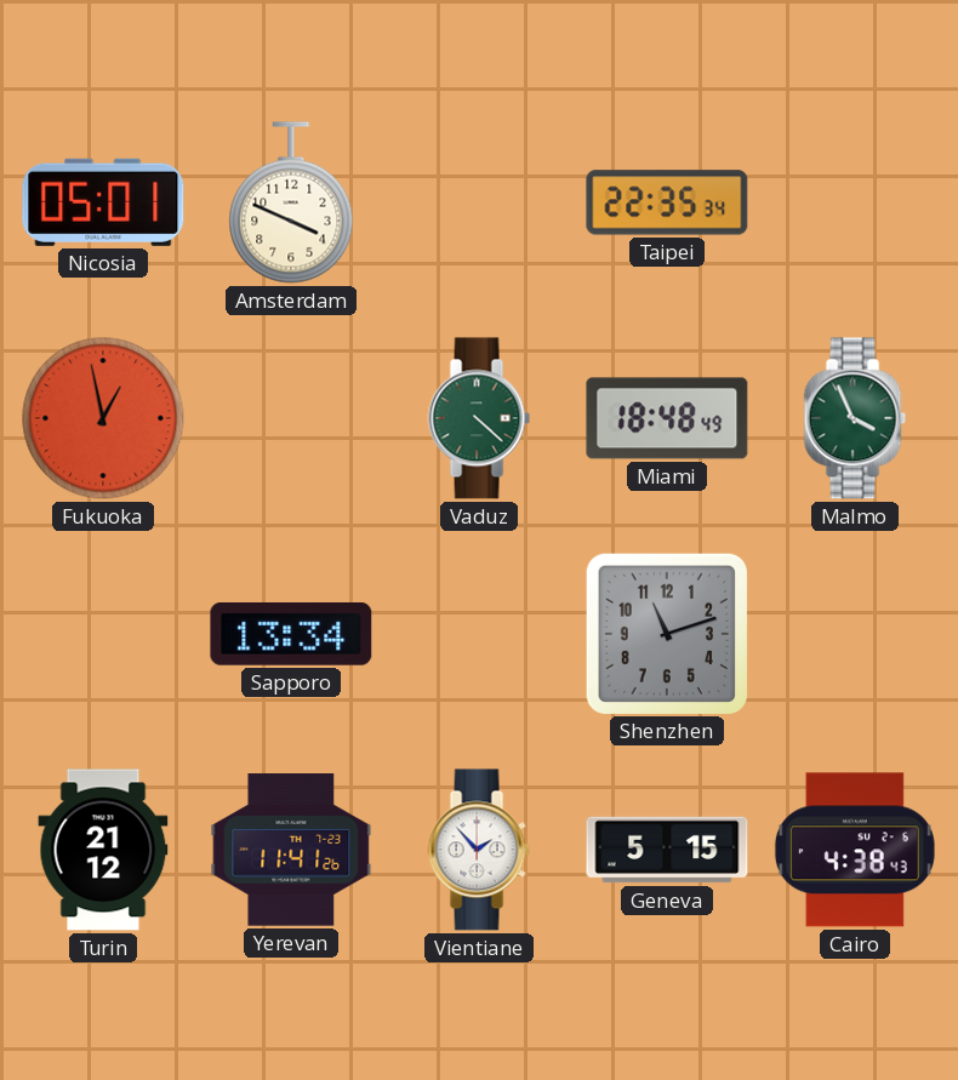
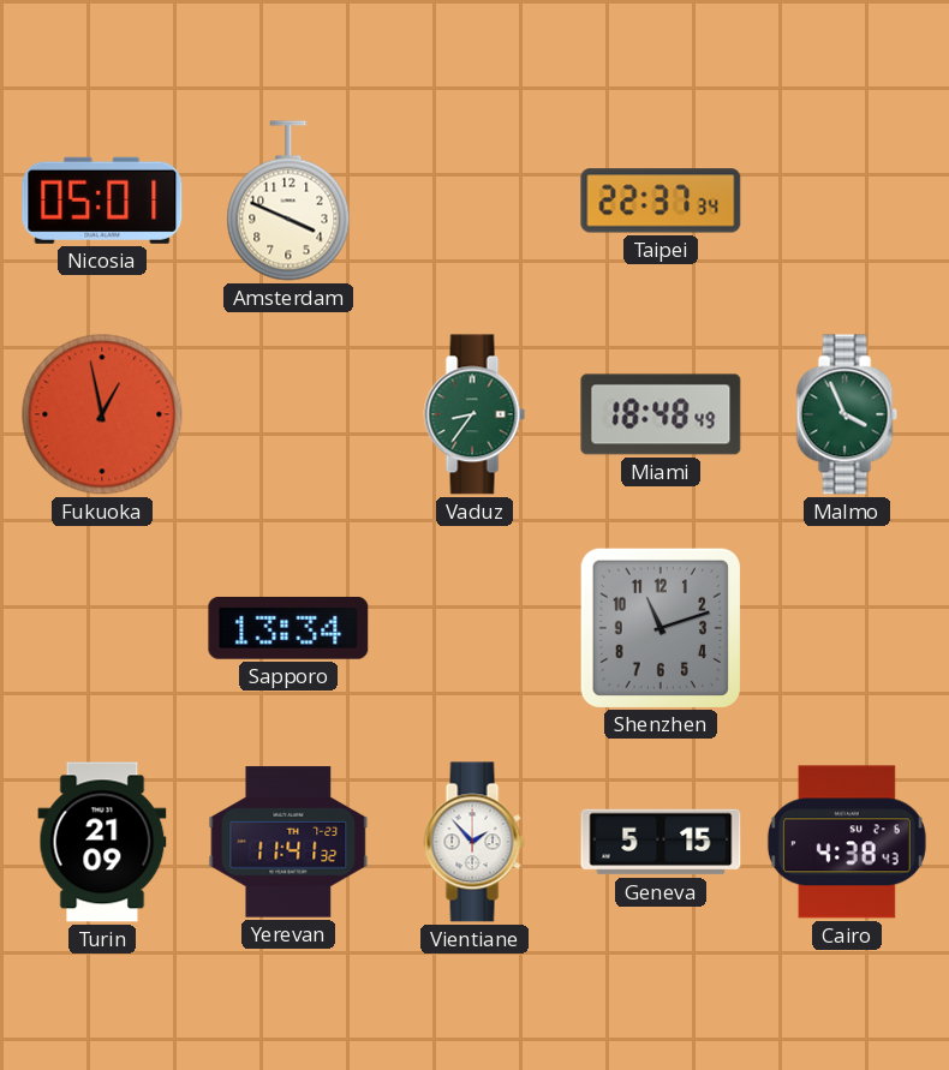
Taipei: 22:35 -> 22:37
Vaduz: 4:22 -> 8:36
Turin: 21:12 -> 21:09
Yerevan: 11:41:26 -> 11:41:32
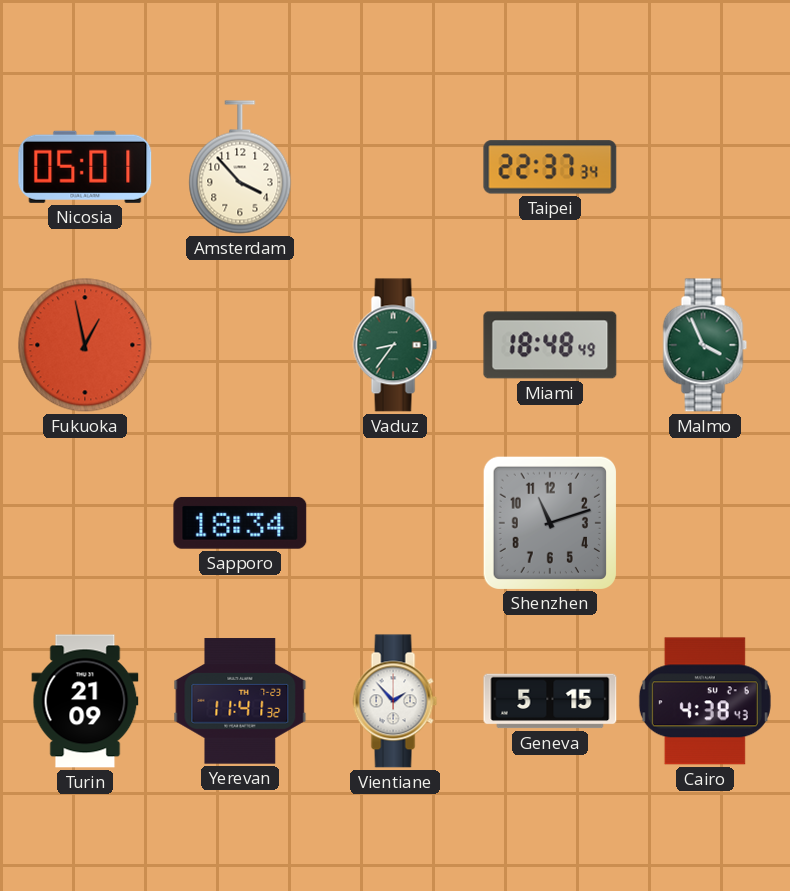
Amsterdam: 3:49 -> 3:53
Sapporo: 13:34 -> 18:34
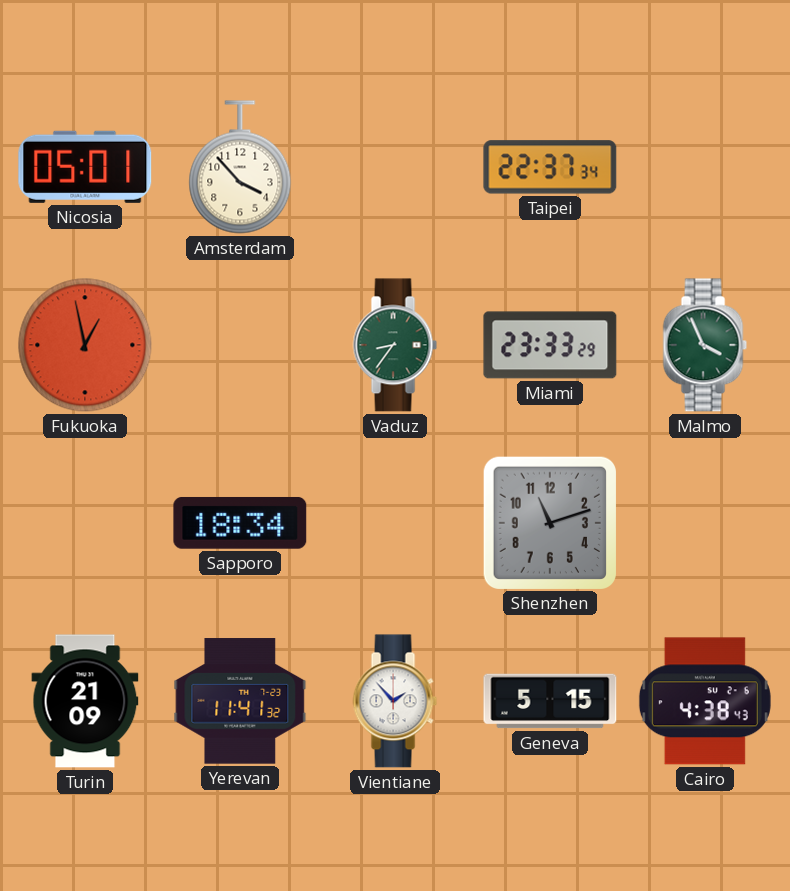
Miami: 18:48 -> 23:33
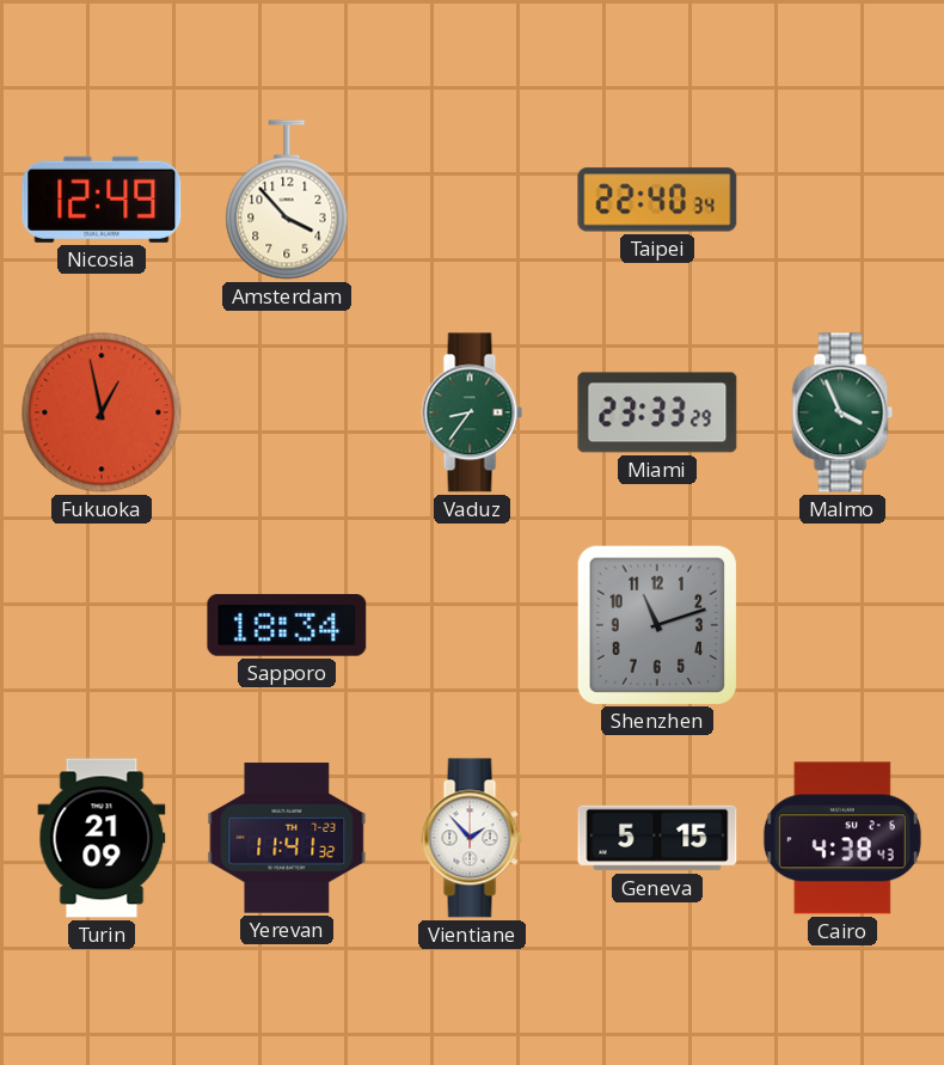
Nicosia: 05:01 -> 12:49
Taipei: 22:37 -> 22:40
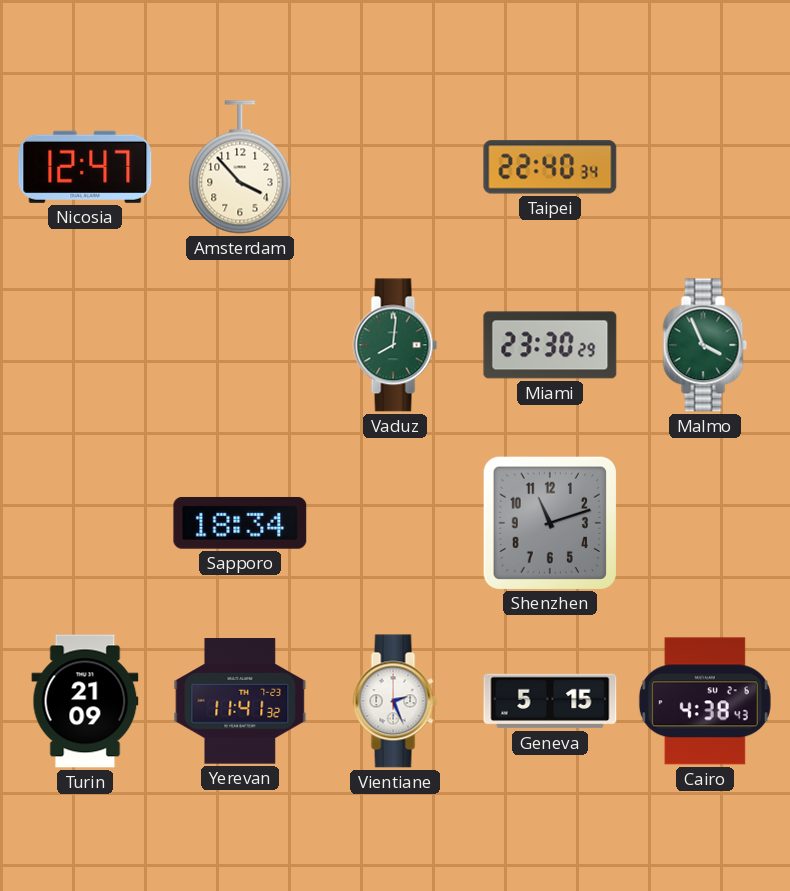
Nicosia: 12:49 -> 12:47
Fukuoka: 12:58 -> none
Vaduz: 8:36 -> 8:01
Miami: 23:33 -> 23:30
Vientiane: 1:53 -> 2:26
